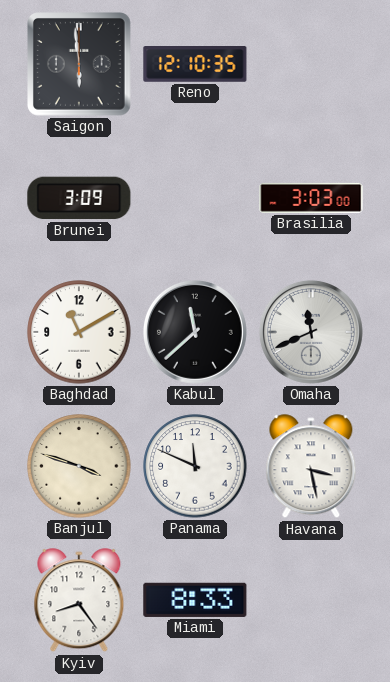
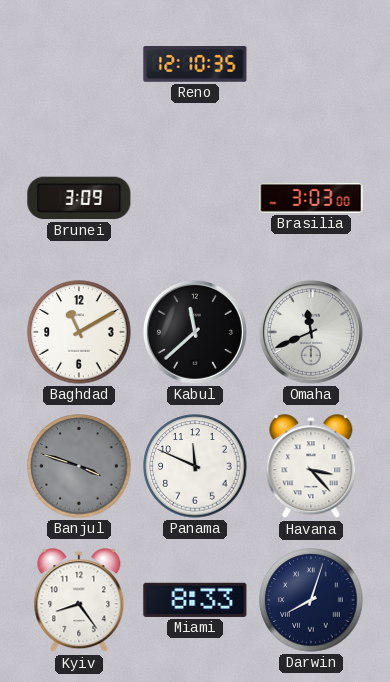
Saigon: 5:59 -> none
Banjul dial: cream -> grey
Havana: 3:28 -> 3:23
Darwin: none -> 8:03
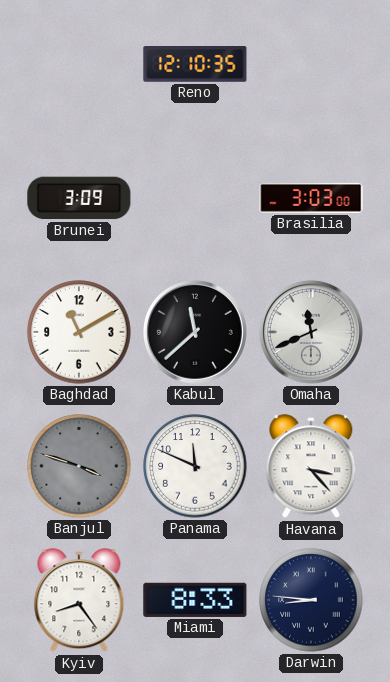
Darwin: 8:03 -> 8:46
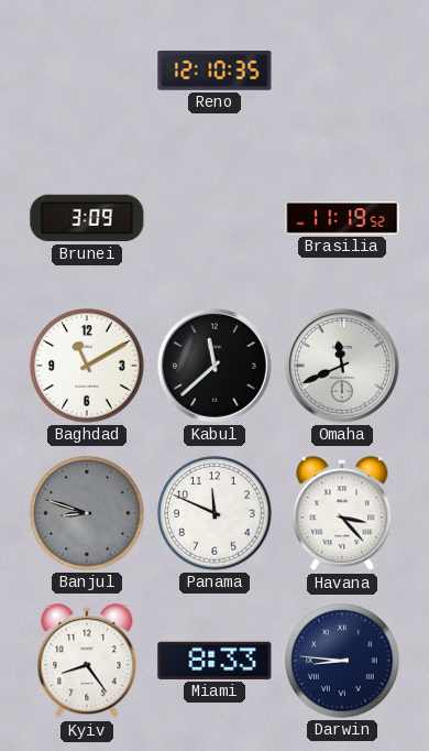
Brasilia: 3:03 -> 11:19
Banjul: 3:48 -> 8:48
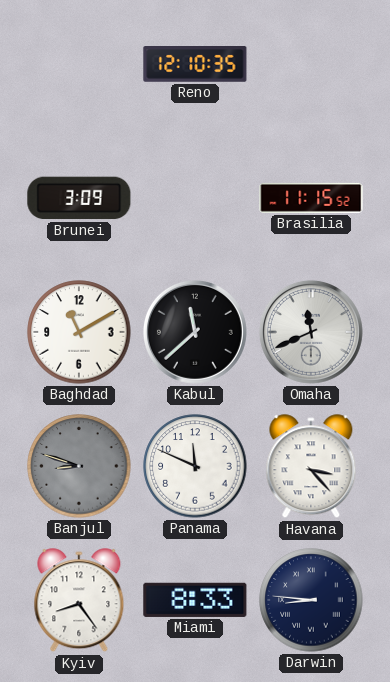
Brasilia: 11:19 -> 11:15
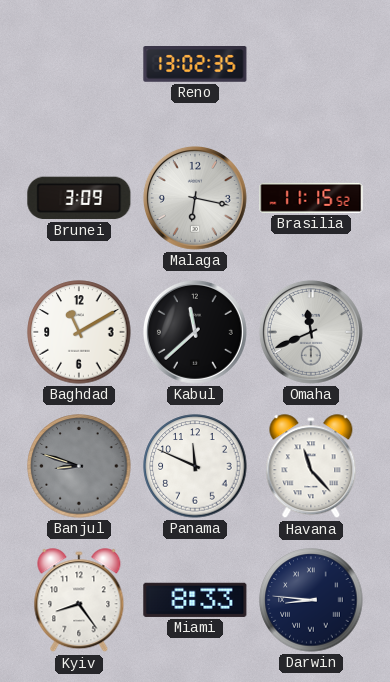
Reno: 12:10 -> 13:02
Malaga: none -> 6:17
Havana: 3:23 -> 11:23
